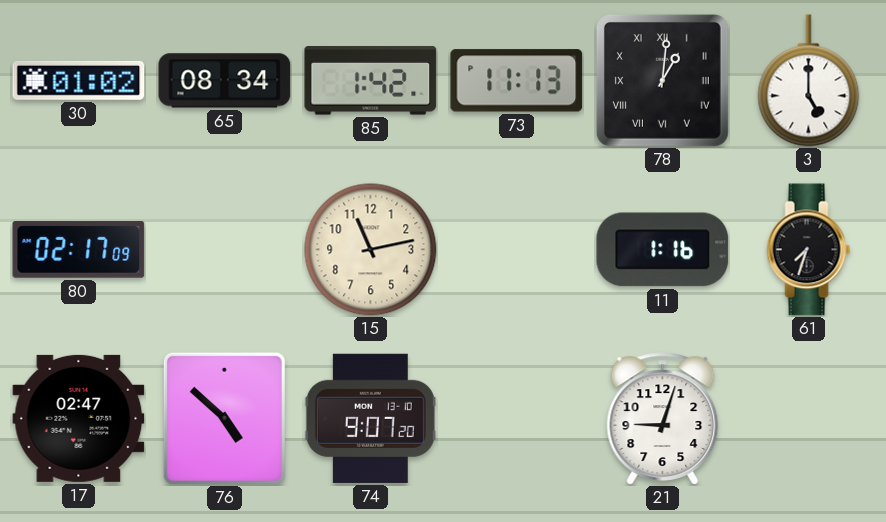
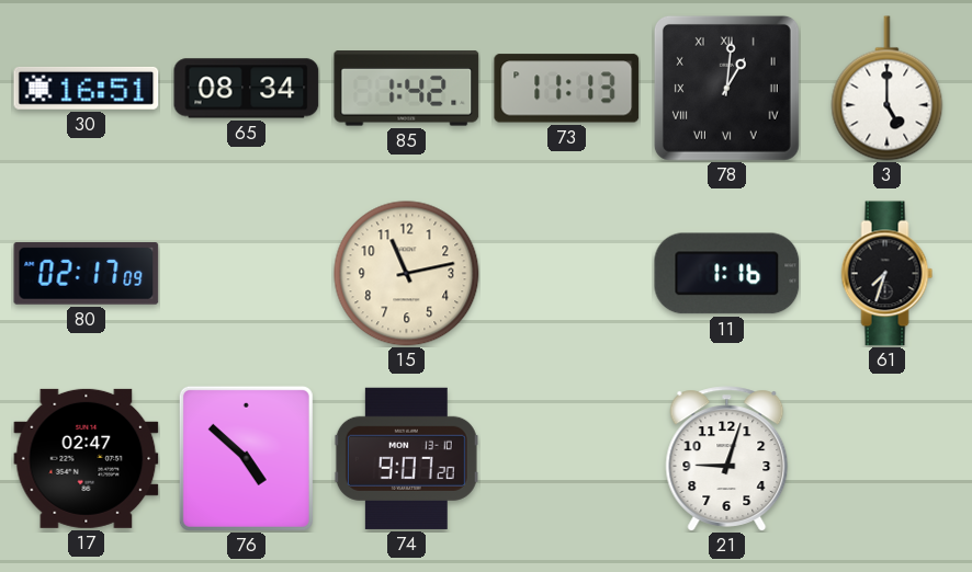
30: 01:02 -> 16:51
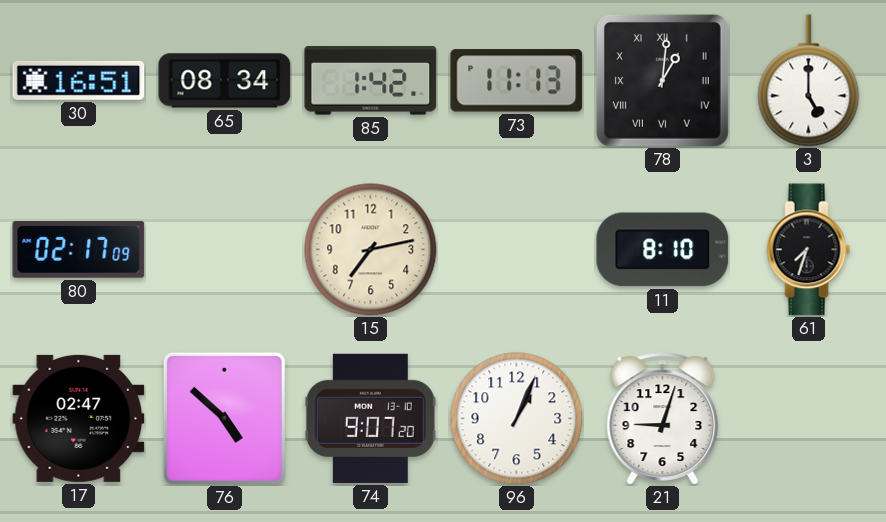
15: 11:13 -> 7:13
11: 1:16 -> 8:10
96: none -> 1:04
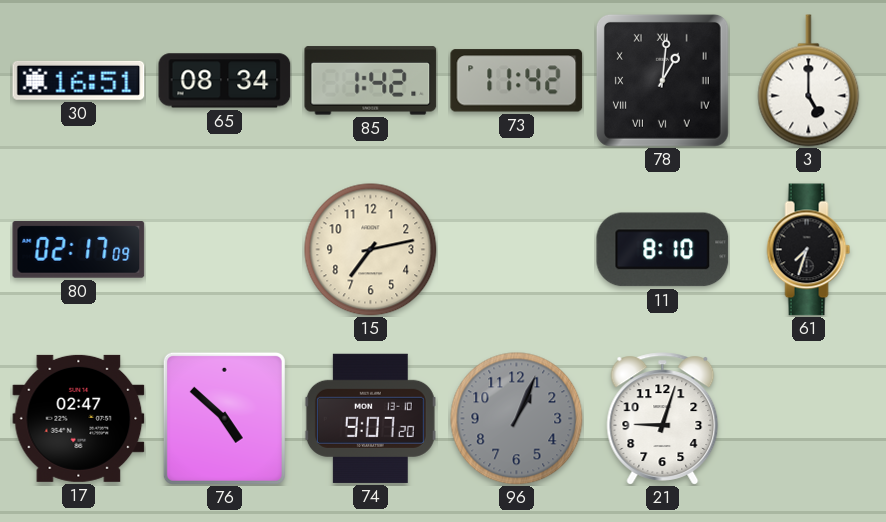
73: 11:13 -> 11:42
96 dial: white -> grey
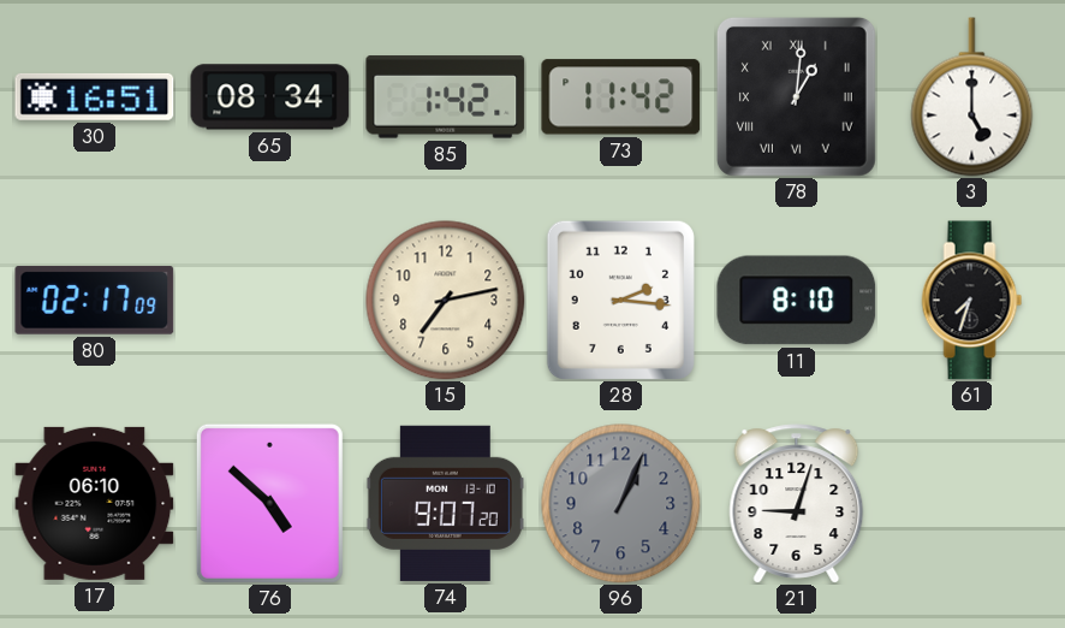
28: none -> 2:16
17: 02:47 -> 06:10
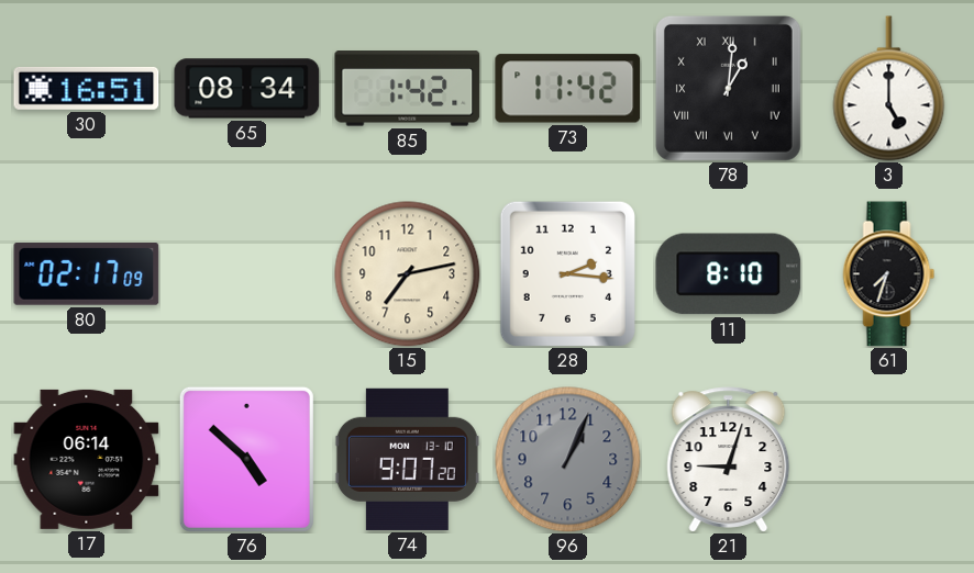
17: 06:10 -> 06:14
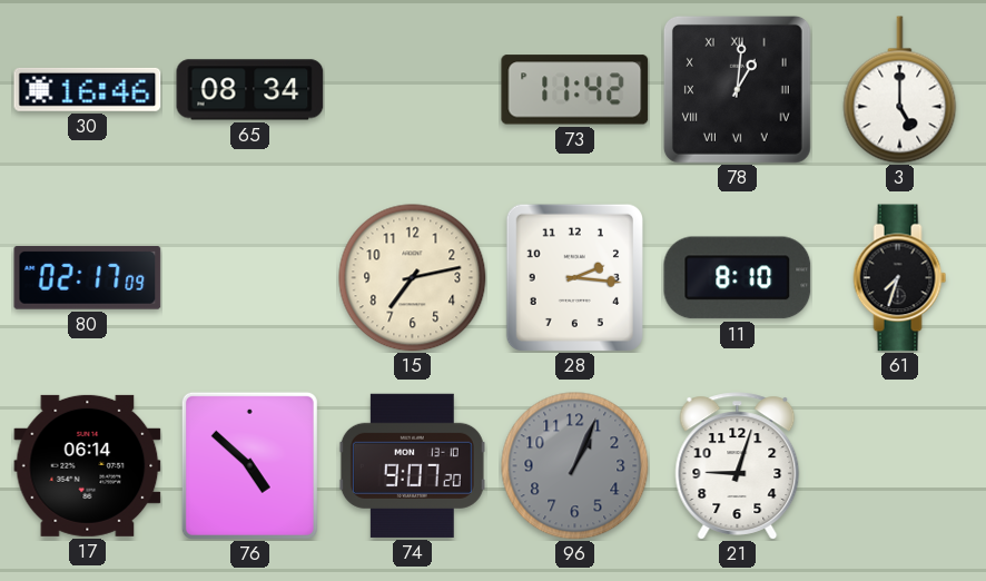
30: 16:51 -> 16:46
85: 1:42 -> none
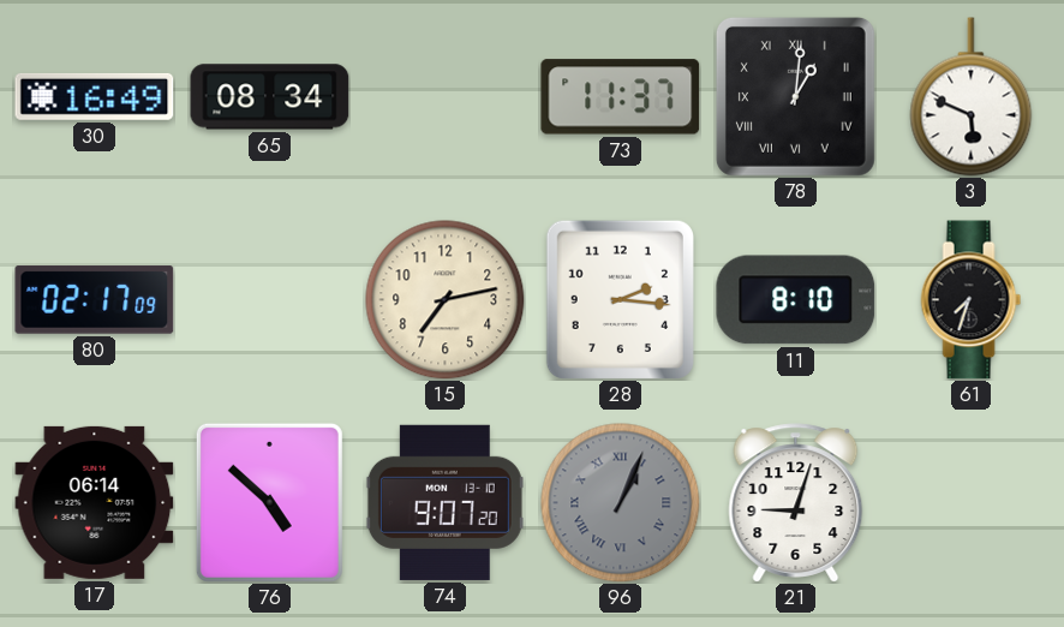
30: 16:46 -> 16:49
73: 11:42 -> 11:37
3: 5:00 -> 5:49
96 numerals: Arabic -> Roman
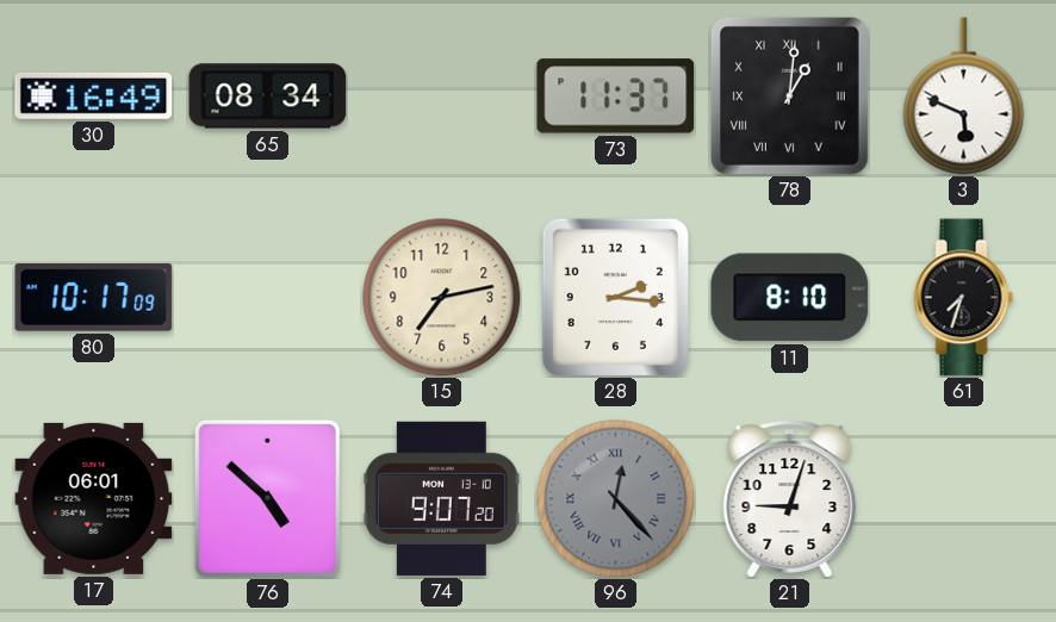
80: 02:17 -> 10:17
17: 06:14 -> 06:01
96: 1:04 -> 12:23
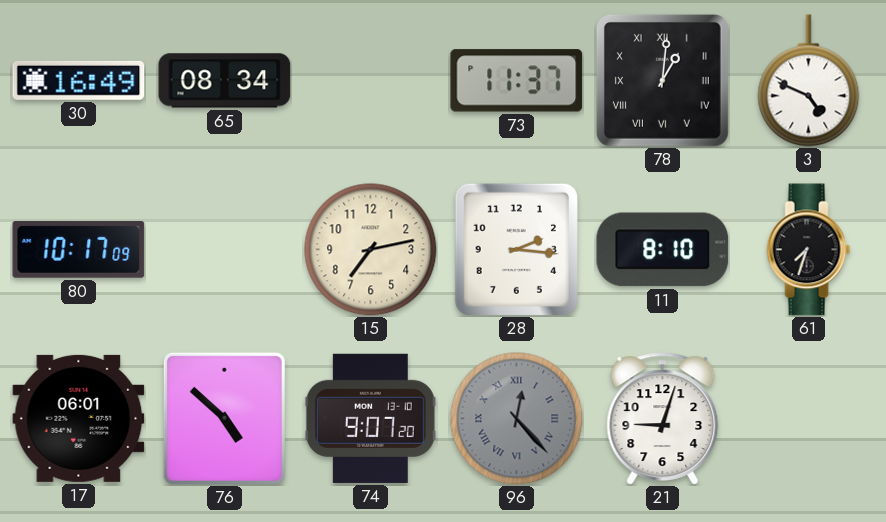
3: 5:49 -> 4:49
